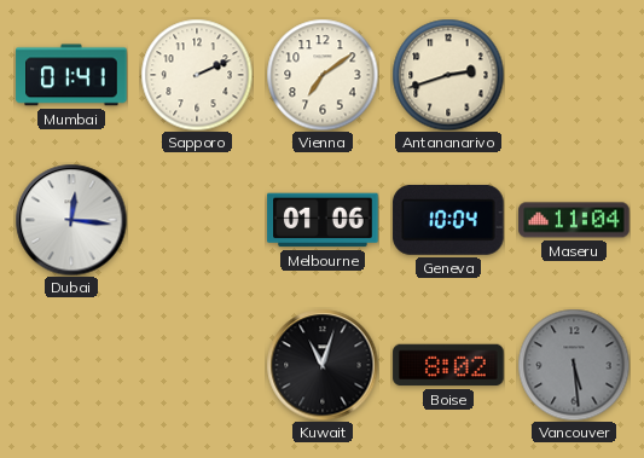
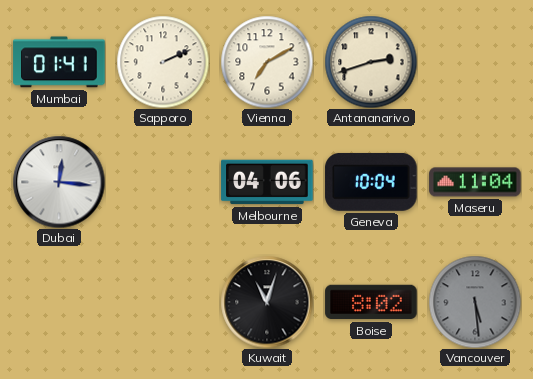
Vienna: 7:09 -> 7:10
Melbourne: 01:06 -> 04:06
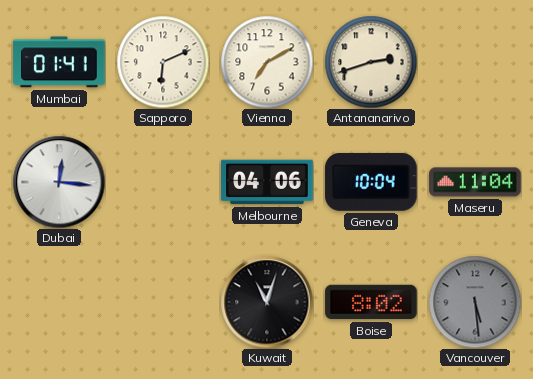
Sapporo: 2:11 -> 6:11
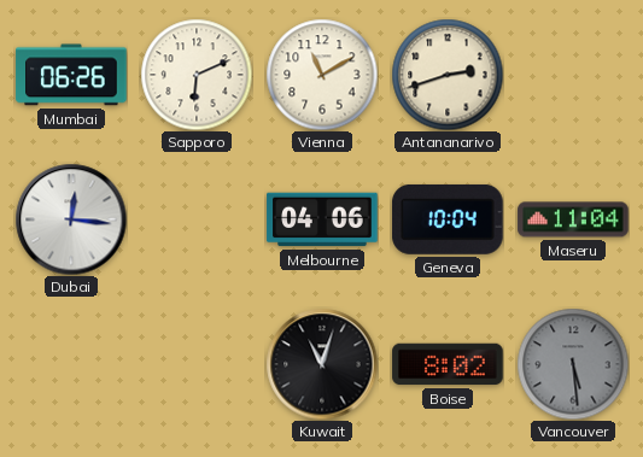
Mumbai: 01:41 -> 06:26
Vienna: 7:10 -> 11:10
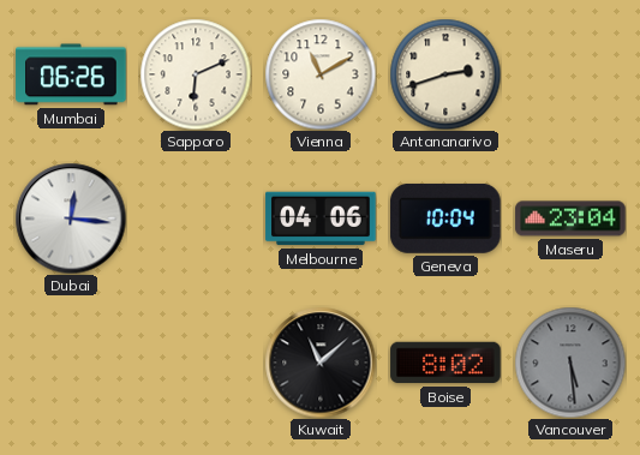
Maseru: 11:04 -> 23:04
Kuwait: 11:03 -> 11:08
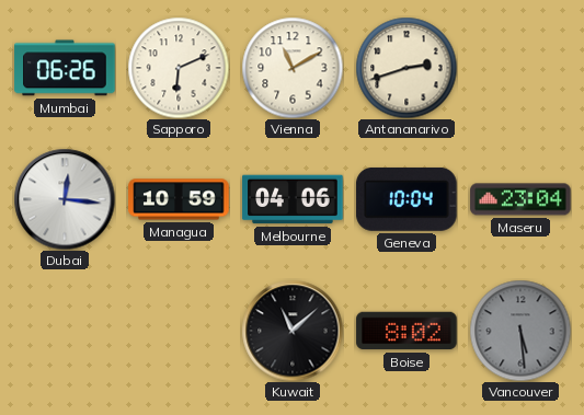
Managua: none -> 10:59
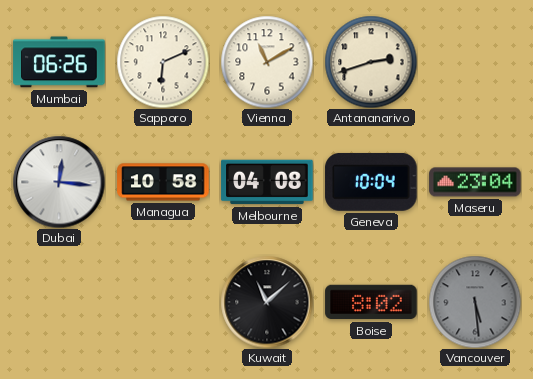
Managua: 10:59 -> 10:58
Melbourne: 04:06 -> 04:08
